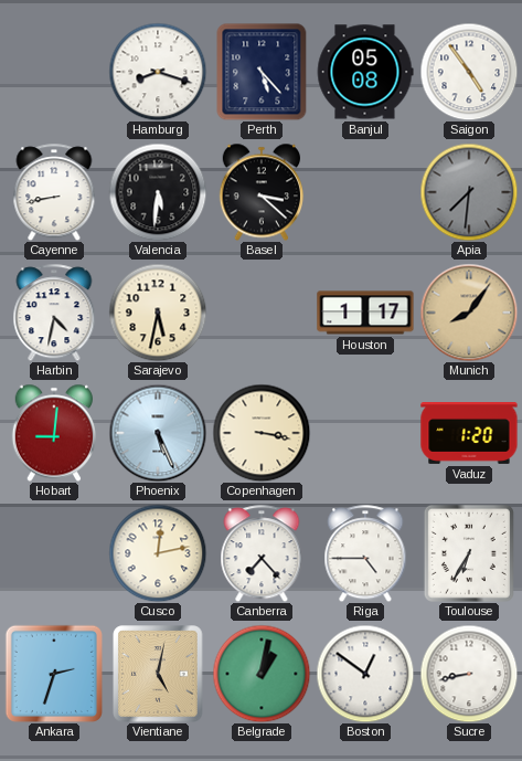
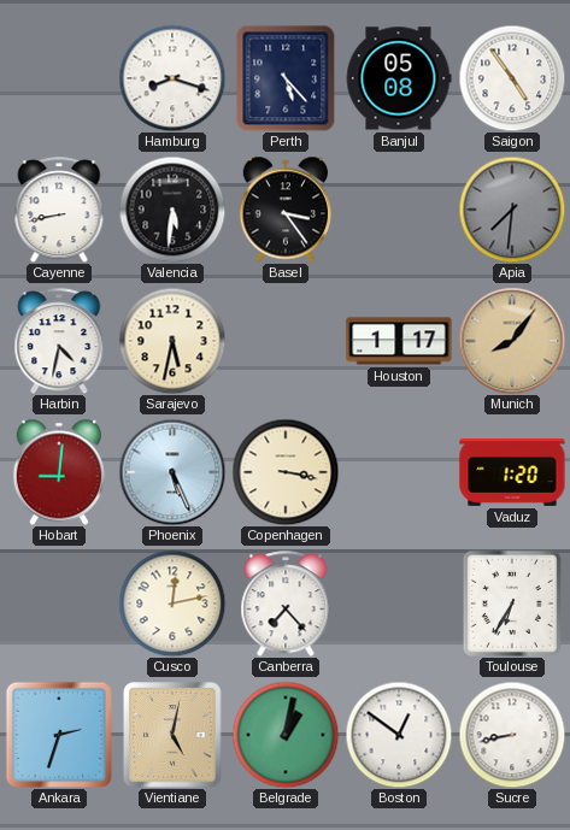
Basel: 3:22 -> 3:24
Riga: 4:45 -> none
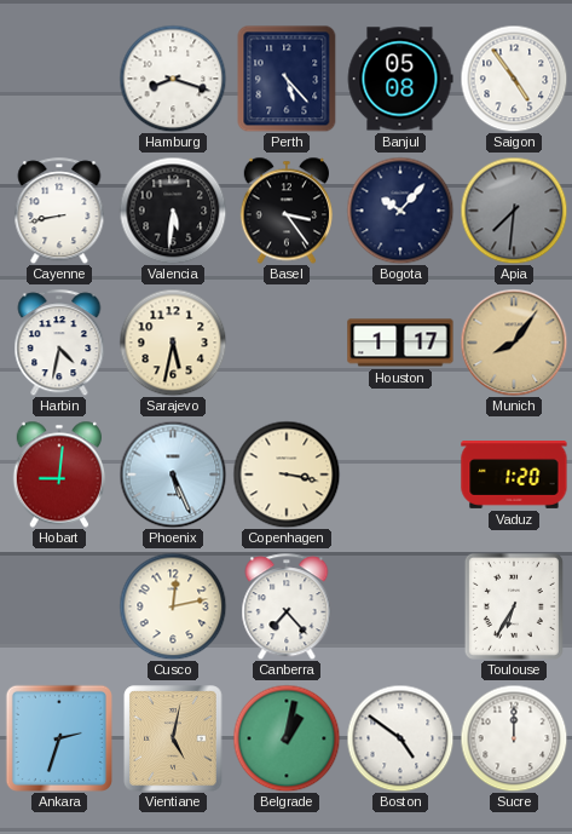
Bogota: none -> 10:07
Boston: 12:51 -> 4:51
Sucre: 8:43 -> 12:00
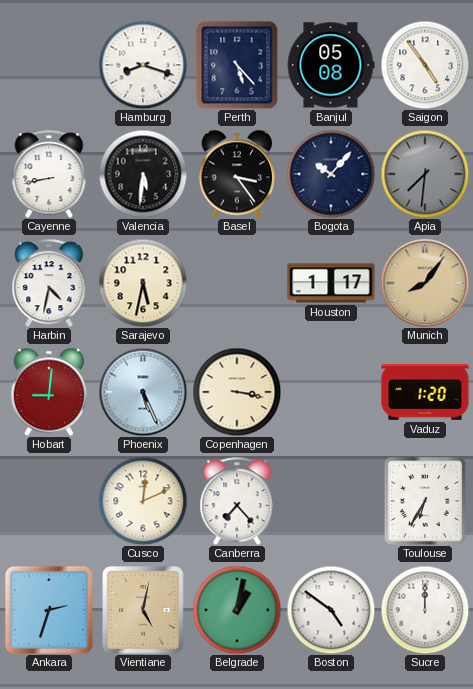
Cusco: 12:13 -> 12:11
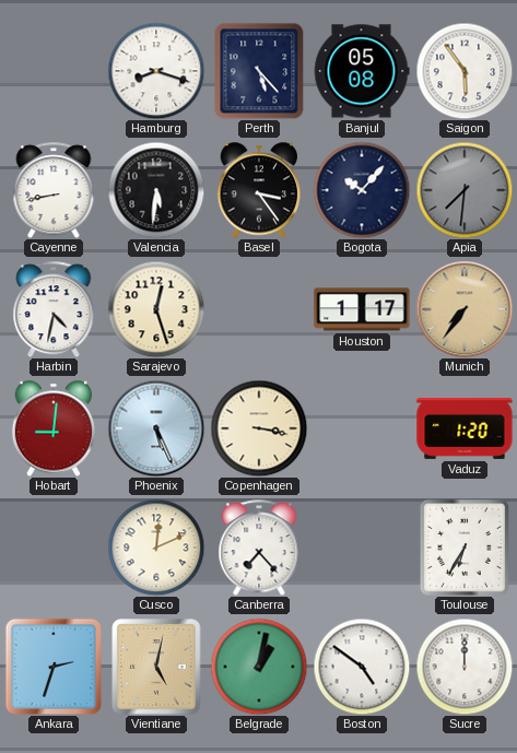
Saigon: 4:54 -> 5:54
Sarajevo: 5:32 -> 12:27
Munich: 8:06 -> 7:36
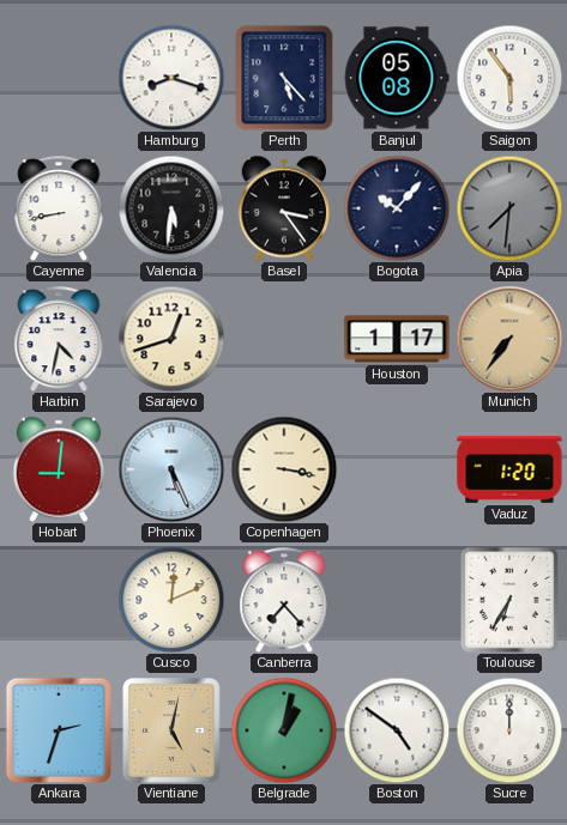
Sarajevo: 12:27 -> 12:42
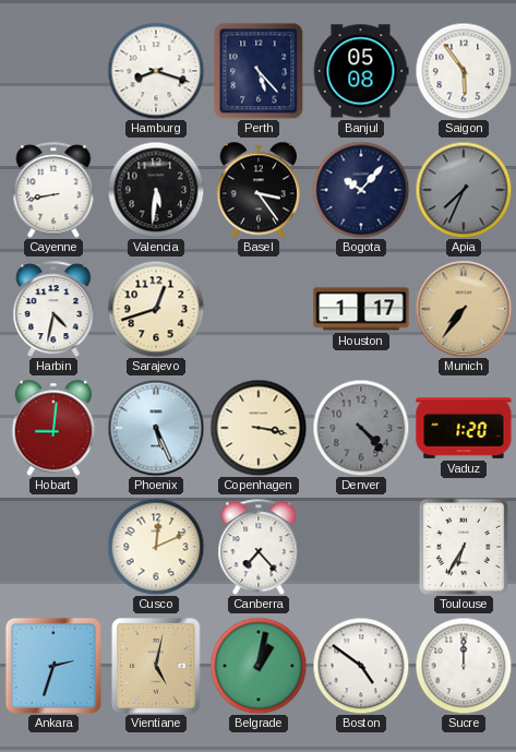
Apia: 7:31 -> 7:34
Denver: none -> 4:23
